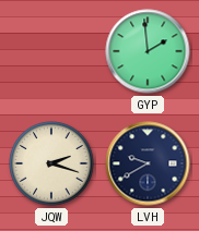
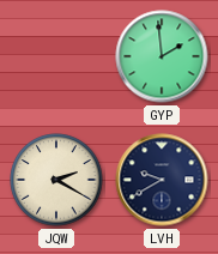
JQW: 2:18 -> 2:20
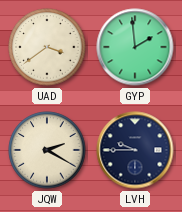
UAD: none -> 3:39
LVH: 9:40 -> 9:45
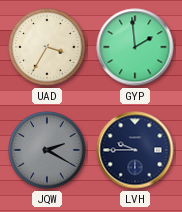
UAD: 3:39 -> 3:35
JQW dial: cream -> grey
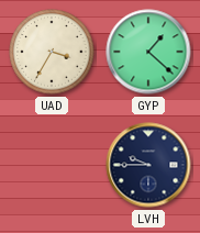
GYP: 1:59 -> 1:22
JQW: 2:20 -> none
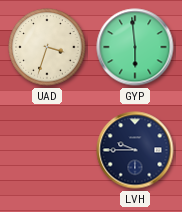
UAD: 3:35 -> 3:33
GYP: 1:22 -> 5:59
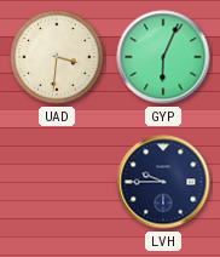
UAD: 3:33 -> 3:31
GYP: 5:59 -> 6:04
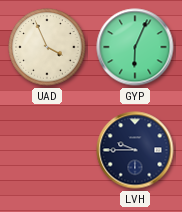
UAD: 3:31 -> 3:56
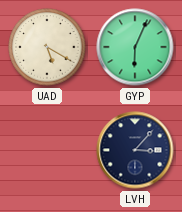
UAD: 3:56 -> 5:20
LVH: 9:45 -> 3:07
